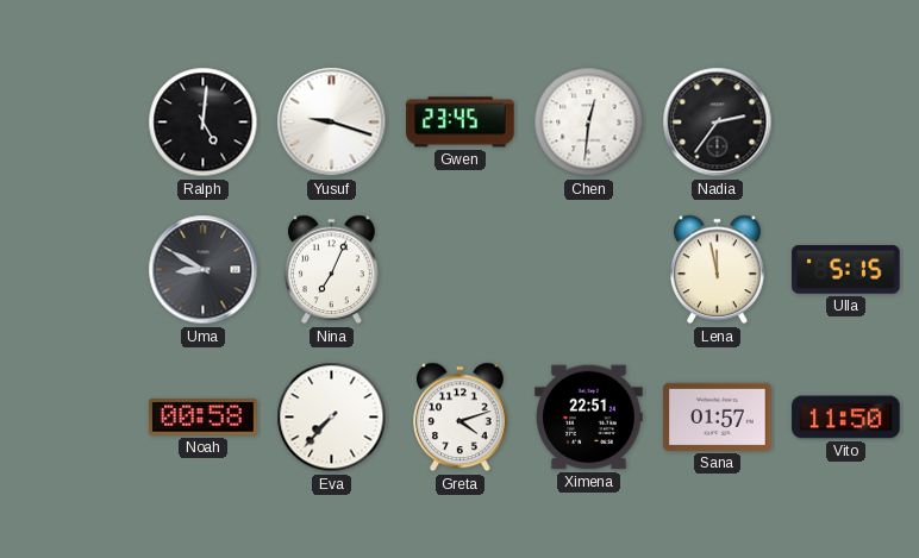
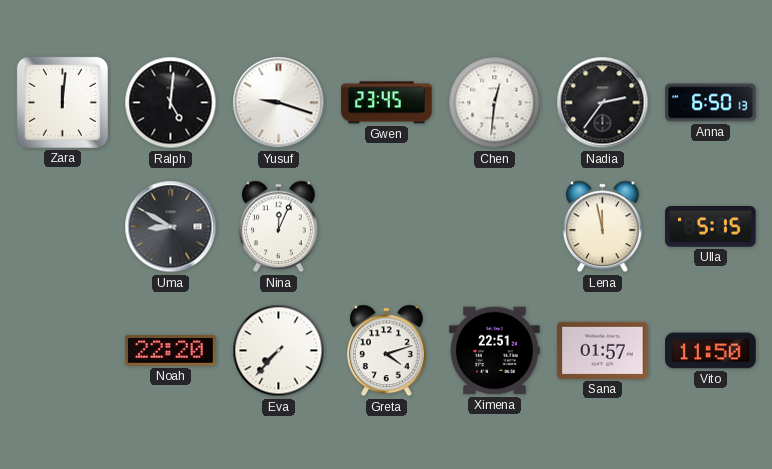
Zara: none -> 12:01
Anna: none -> 6:50
Nina: 7:04 -> 12:04
Noah: 00:58 -> 22:20
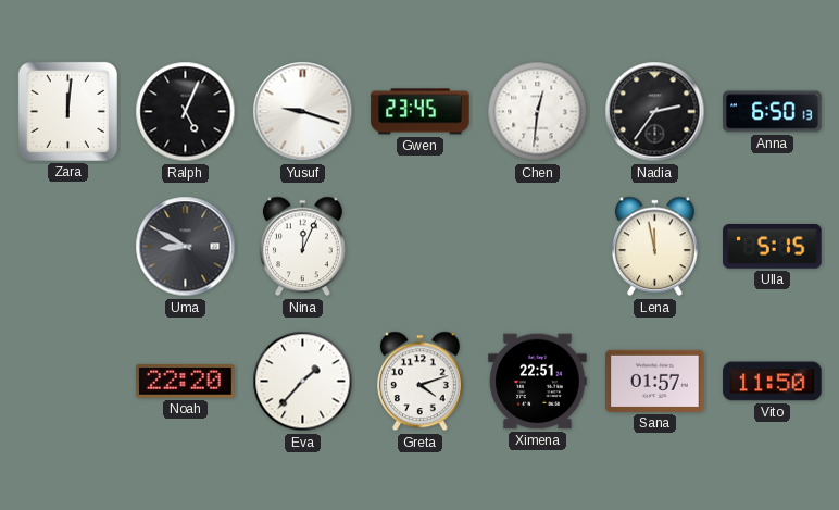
Ralph: 5:01 -> 5:04
Eva: 7:37 -> 1:37
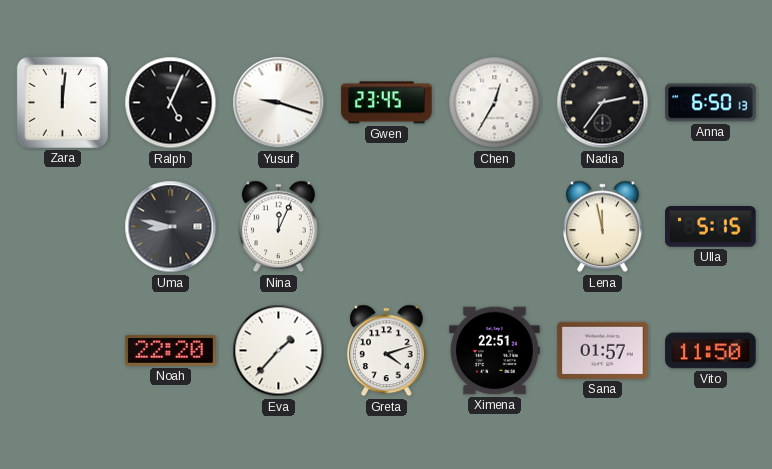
Chen: 12:31 -> 12:35
Uma: 8:50 -> 8:47
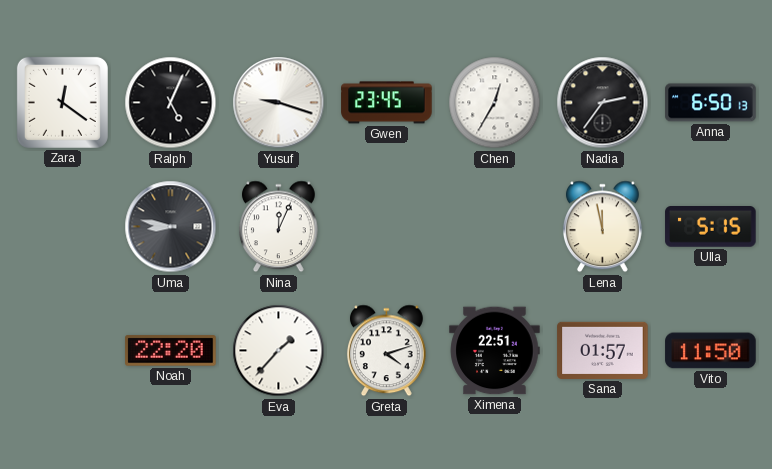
Zara: 12:01 -> 12:21
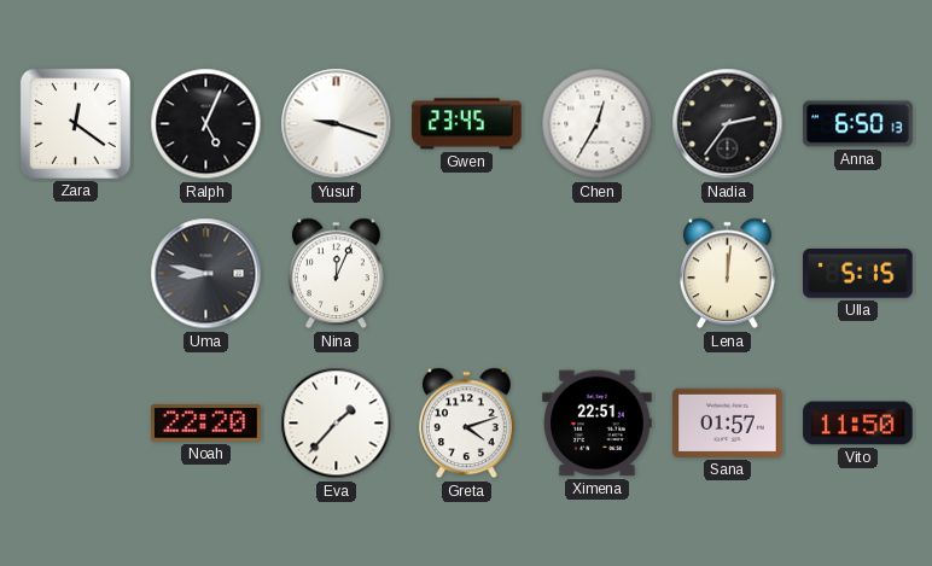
Lena: 11:58 -> 12:01
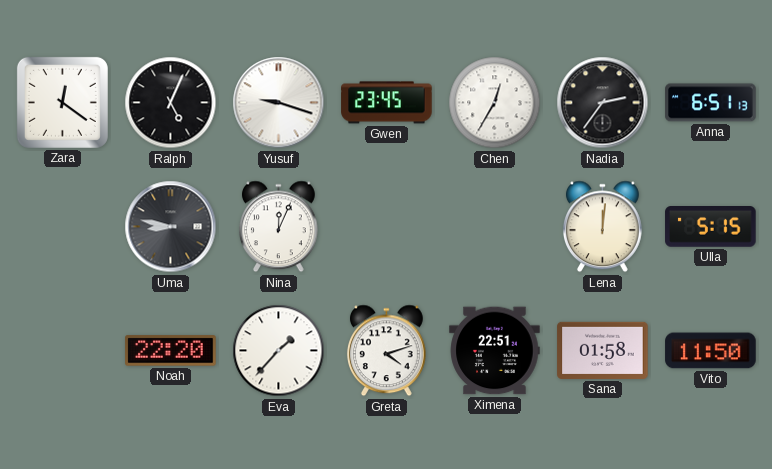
Anna: 6:50 -> 6:51
Sana: 01:57 -> 01:58
